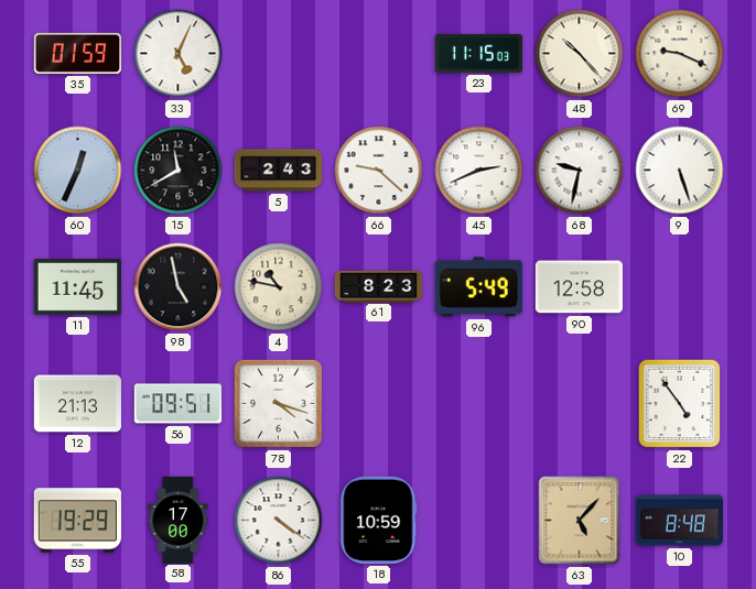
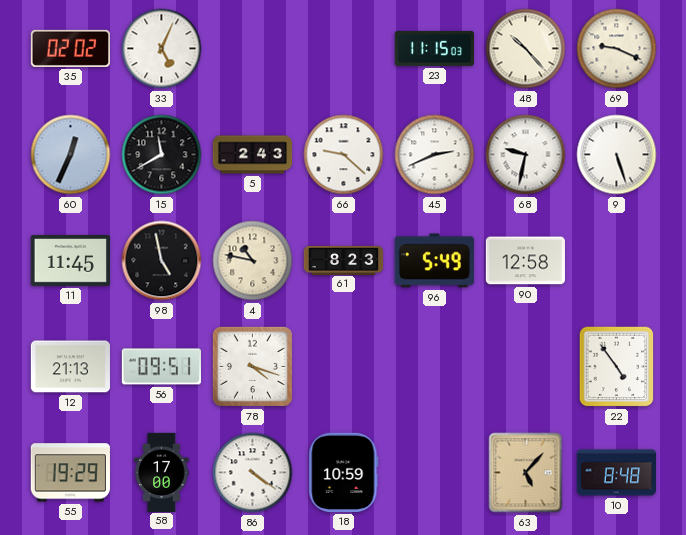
35: 01:59 -> 02:02
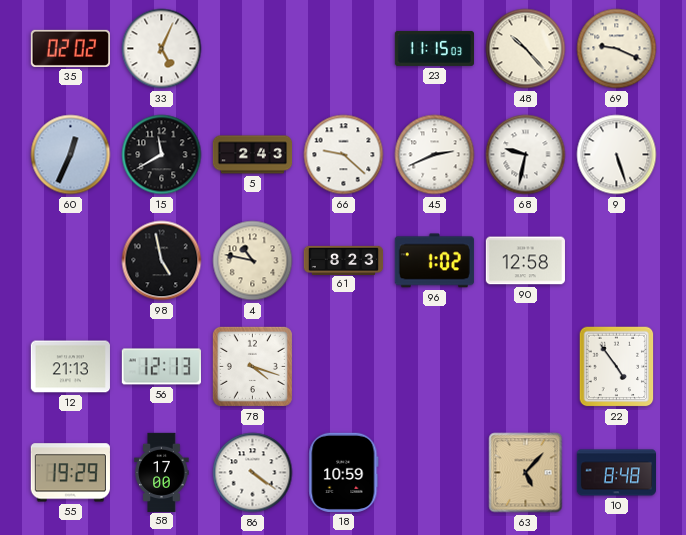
11: 11:45 -> none
96: 5:49 -> 1:02
56: 09:51 -> 12:13
